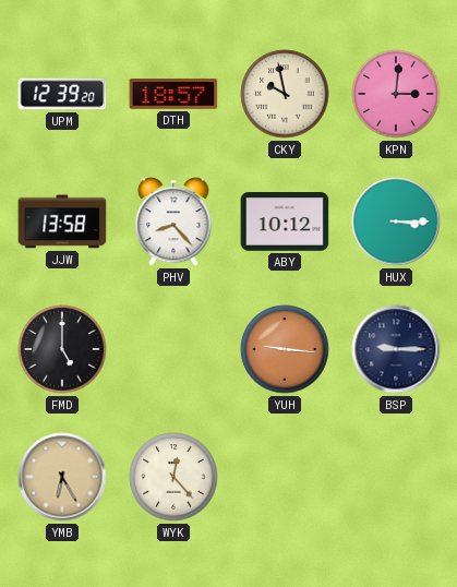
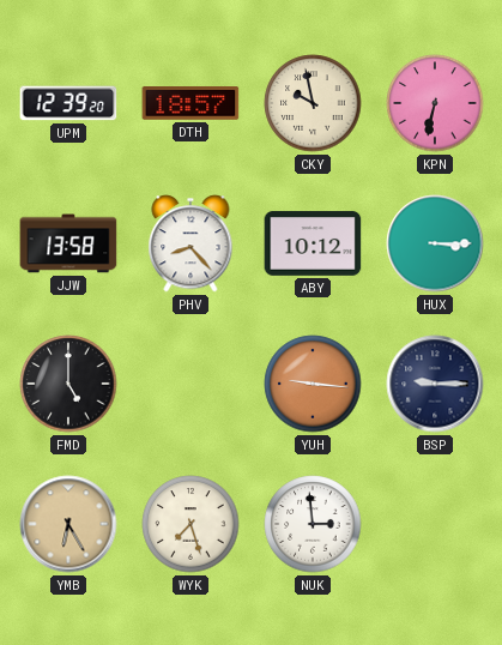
KPN: 3:01 -> 6:32
WYK: 12:23 -> 7:27
NUK: none -> 2:59
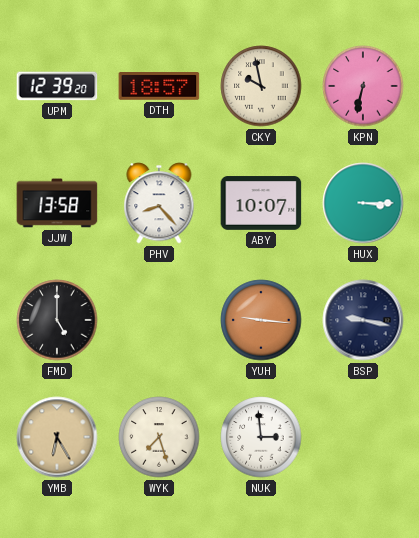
ABY: 10:12 -> 10:07
BSP: 9:15 -> 9:17
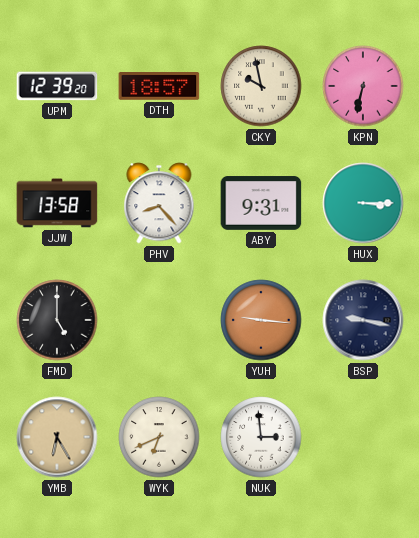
ABY: 10:07 -> 9:31
WYK: 7:27 -> 6:41
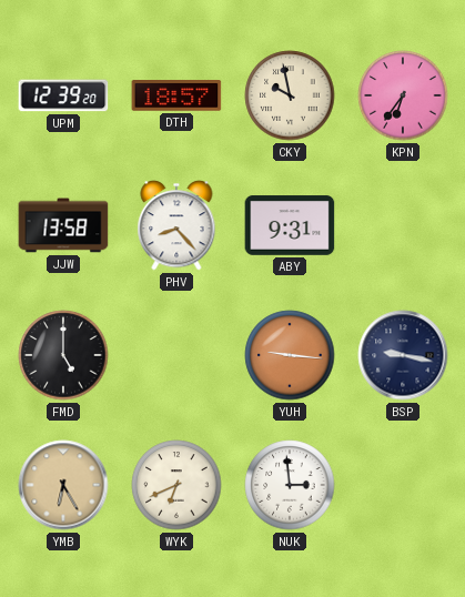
KPN: 6:32 -> 6:36
HUX: 3:15 -> none
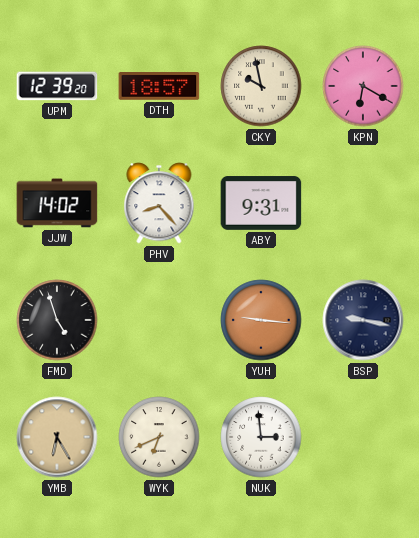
KPN: 6:36 -> 6:20
JJW: 13:58 -> 14:02
FMD: 5:00 -> 4:57
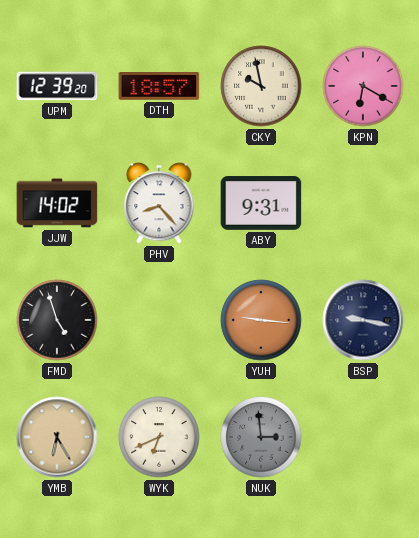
NUK dial: white -> grey
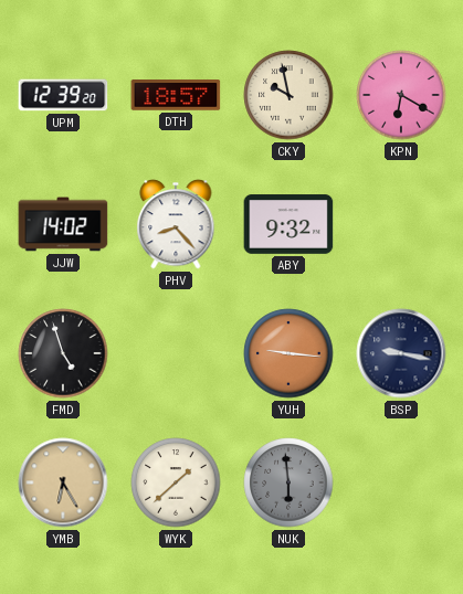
ABY: 9:31 -> 9:32
WYK: 6:41 -> 1:38
NUK: 2:59 -> 5:59
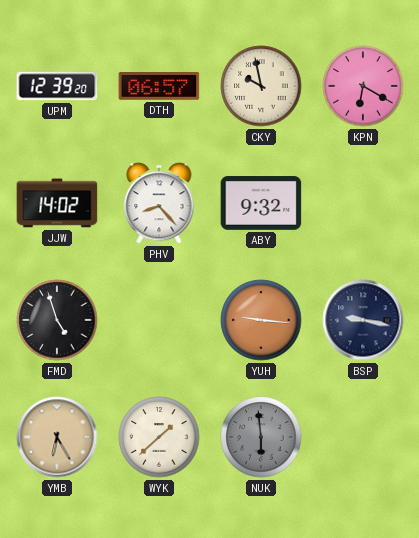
DTH: 18:57 -> 06:57
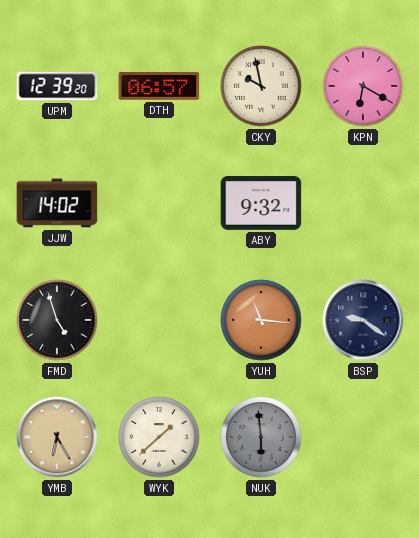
PHV: 8:23 -> none
YUH: 9:16 -> 11:16
BSP: 9:17 -> 9:21
